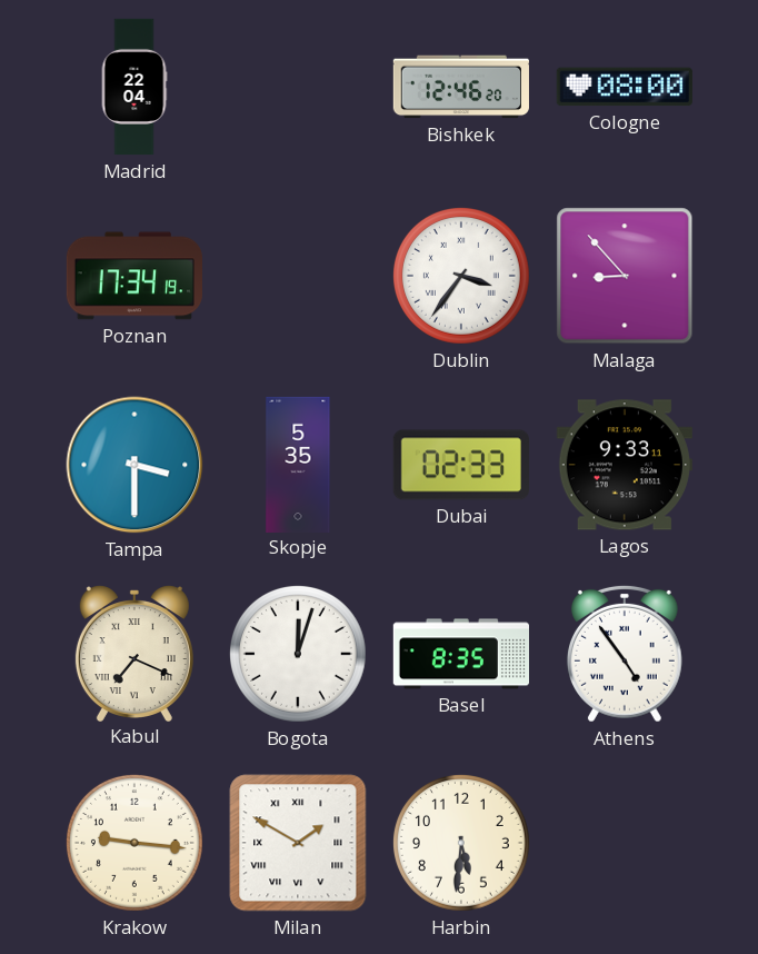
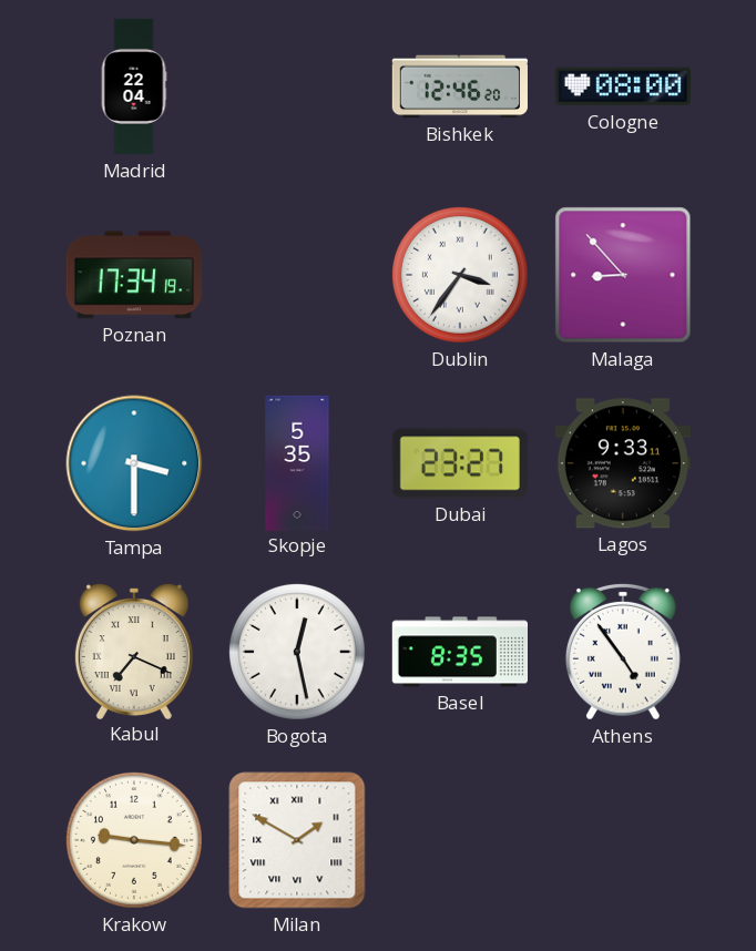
Dubai: 02:33 -> 23:27
Bogota: 12:03 -> 12:28
Harbin: 5:31 -> none
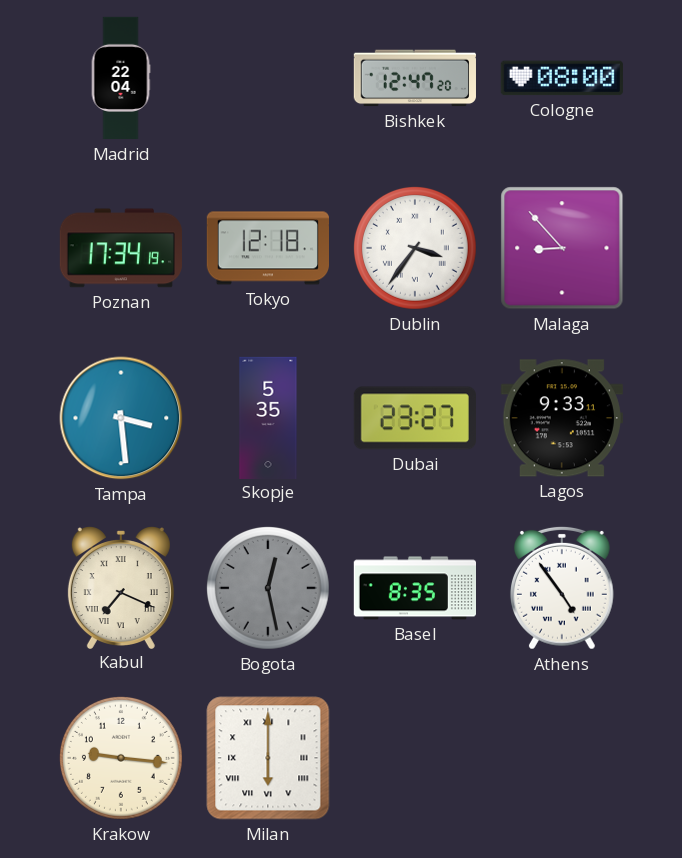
Bishkek: 12:46 -> 12:47
Tokyo: none -> 12:18
Tampa: 3:30 -> 3:29
Bogota dial: white -> grey
Milan: 1:50 -> 6:00
